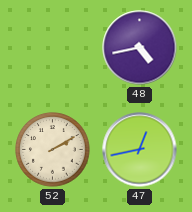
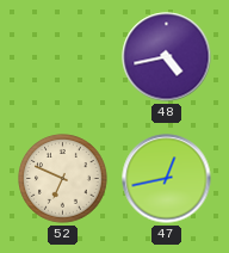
52: 2:10 -> 6:49
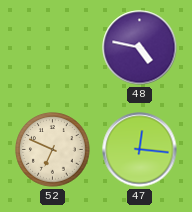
48: 4:43 -> 4:47
47: 12:43 -> 12:16
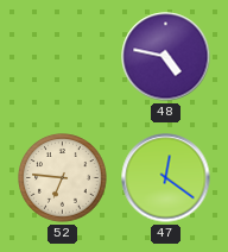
52: 6:49 -> 6:46
47: 12:16 -> 12:21
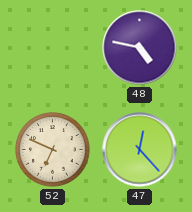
52: 6:46 -> 6:49
47: 12:21 -> 12:23
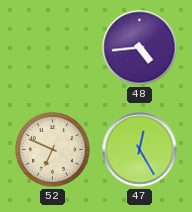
48: 4:47 -> 4:44
47: 12:23 -> 12:25
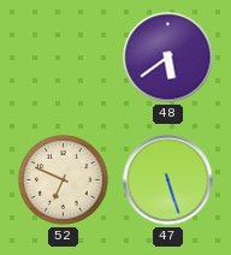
48: 4:44 -> 5:39
47: 12:25 -> 5:27
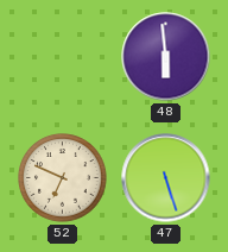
48: 5:39 -> 5:59
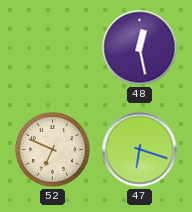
48: 5:59 -> 12:28
47: 5:27 -> 6:18
